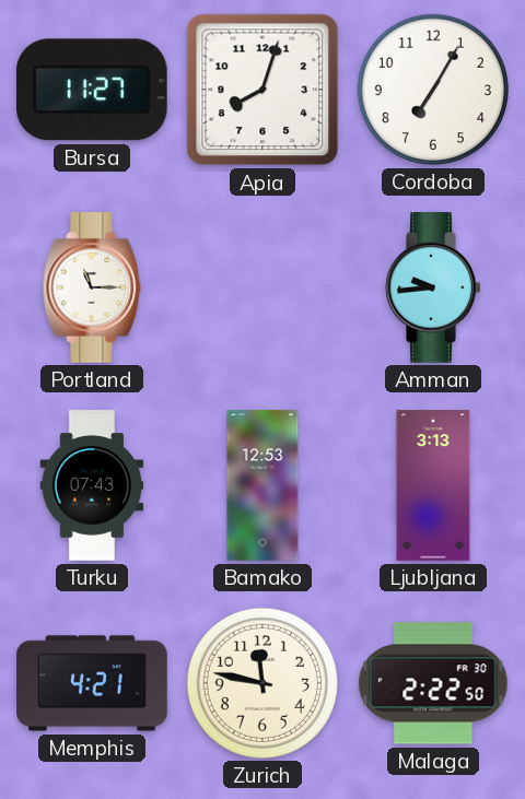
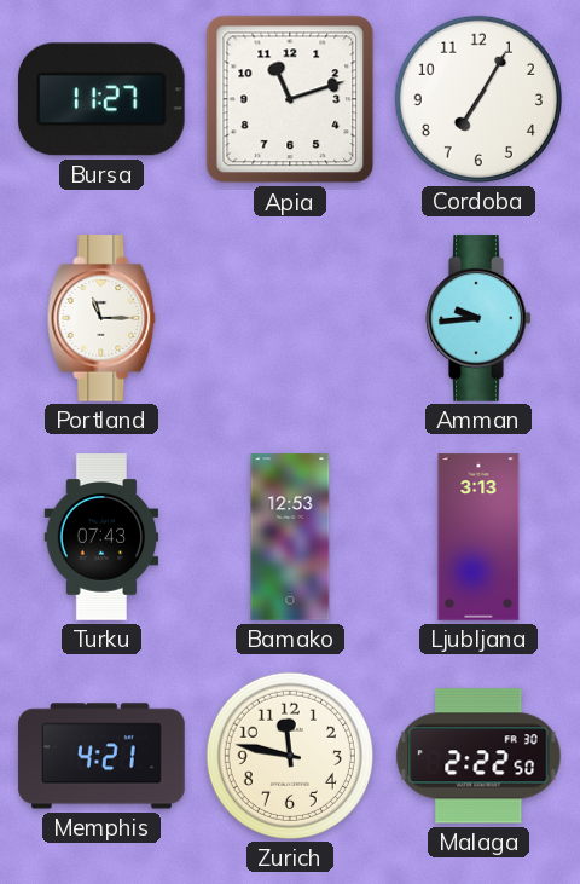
Apia: 8:03 -> 11:12
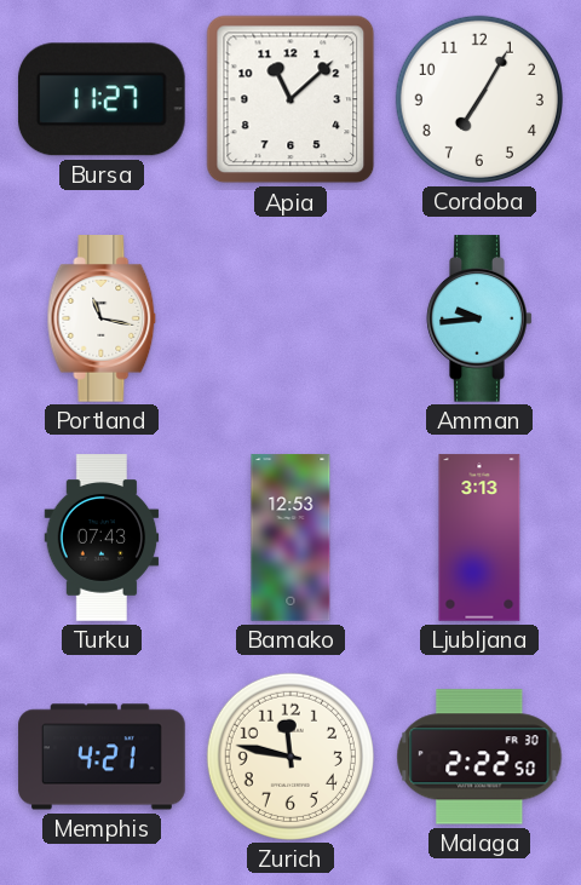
Apia: 11:12 -> 11:08
Portland: 11:15 -> 11:17
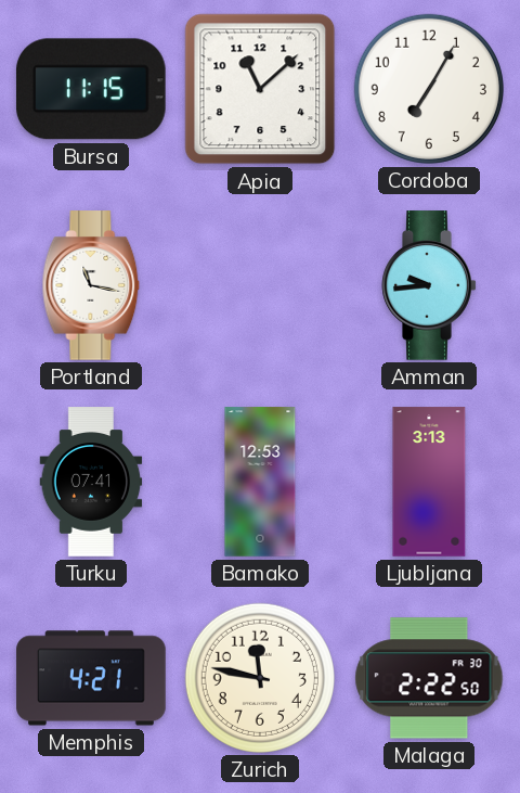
Bursa: 11:27 -> 11:15
Turku: 07:43 -> 07:41
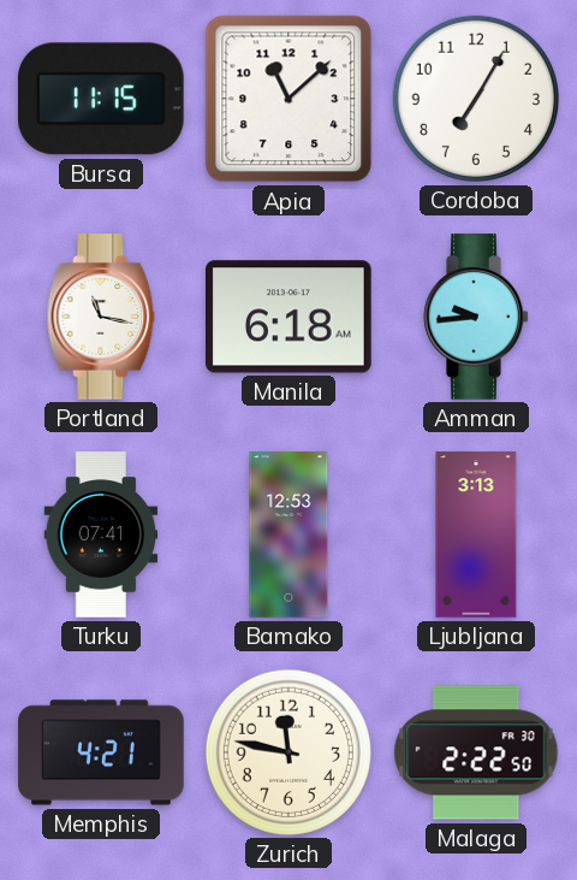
Manila: none -> 6:18
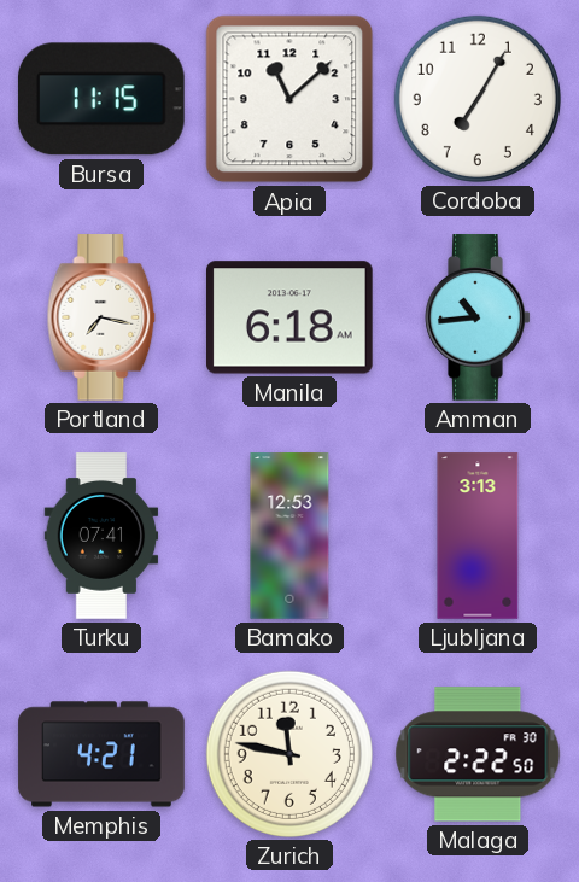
Portland: 11:17 -> 7:17
Amman: 9:44 -> 10:44
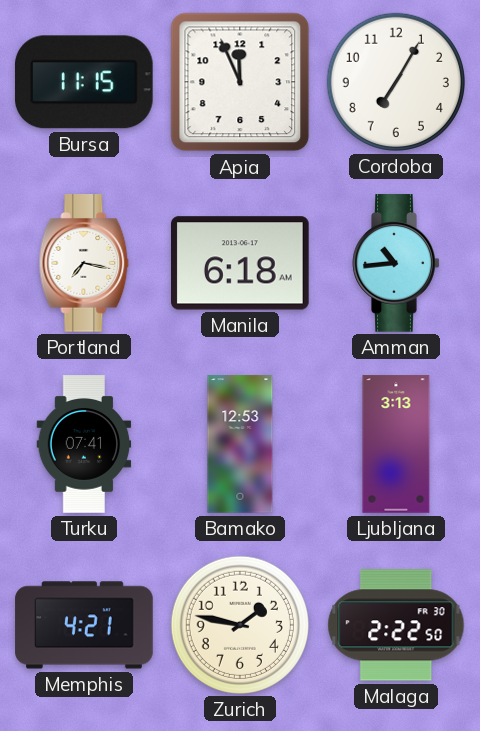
Apia: 11:08 -> 11:56
Zurich: 11:47 -> 1:47
